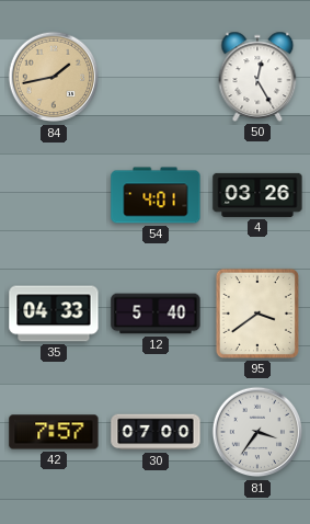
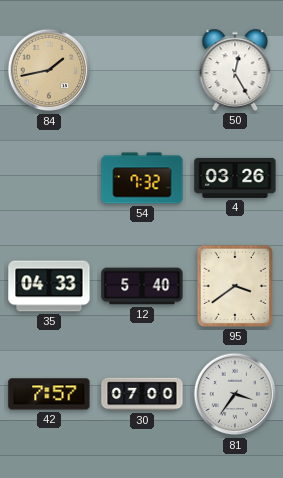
54: 4:01 -> 7:32
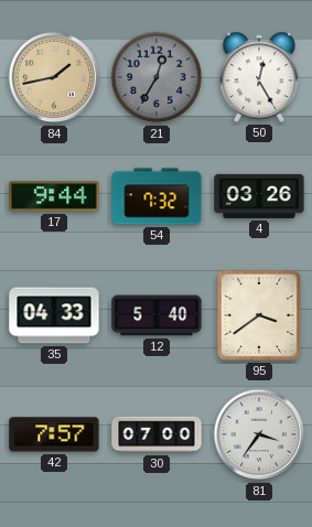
21: none -> 12:35
17: none -> 9:44
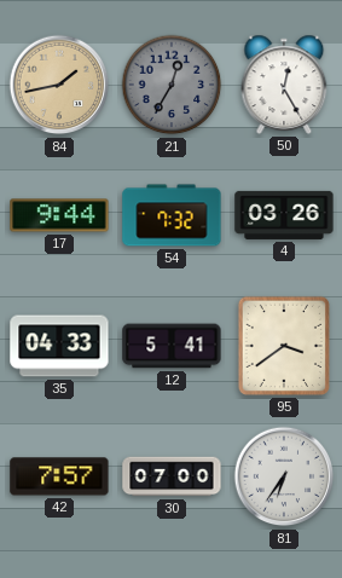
12: 5:40 -> 5:41
81: 3:36 -> 6:36
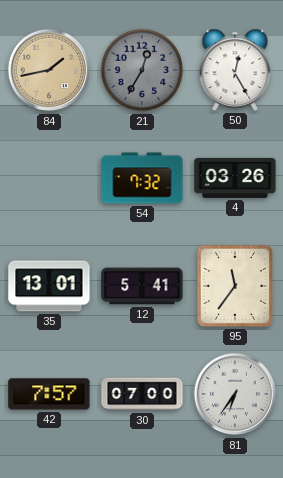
17: 9:44 -> none
35: 04:33 -> 13:01
95: 3:39 -> 11:36
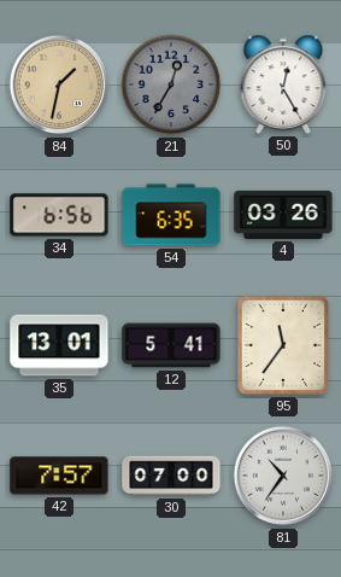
84: 1:43 -> 1:32
34: none -> 6:56
54: 7:32 -> 6:35
81: 6:36 -> 10:36
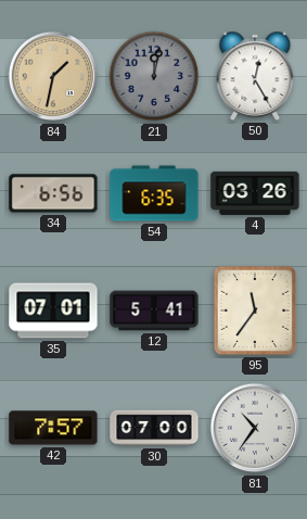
21: 12:35 -> 12:02
35: 13:01 -> 07:01
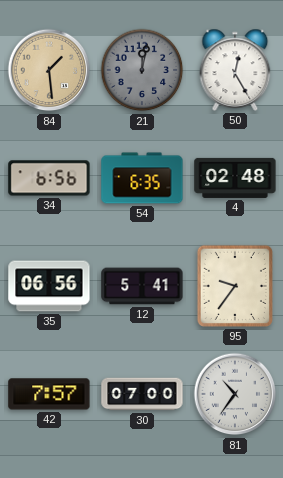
84: 1:32 -> 1:29
4: 03:26 -> 02:48
35: 07:01 -> 06:56
95: 11:36 -> 9:36
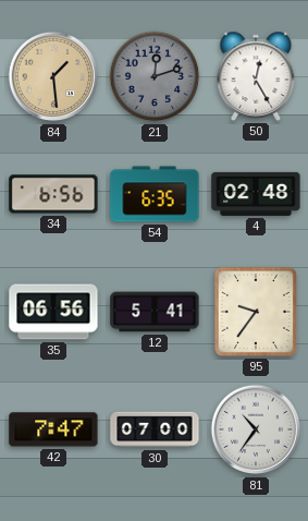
21: 12:02 -> 12:12
42: 7:57 -> 7:47
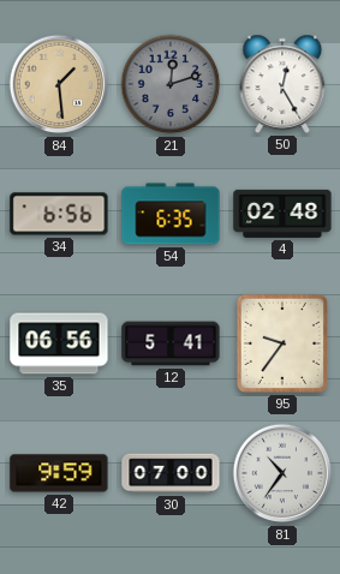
42: 7:47 -> 9:59
